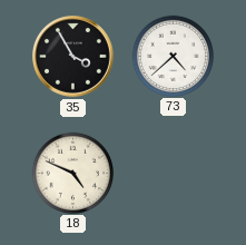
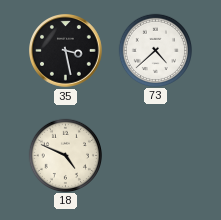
35: 3:55 -> 3:28
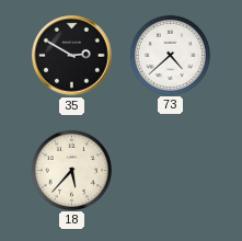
35: 3:28 -> 2:50
18: 4:49 -> 5:37
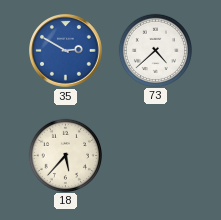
35 dial: black -> blue
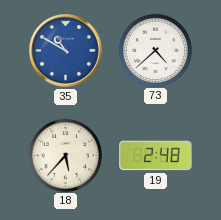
35: 2:50 -> 10:50
19: none -> 2:48
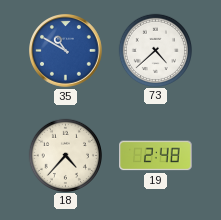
18: 5:37 -> 4:37
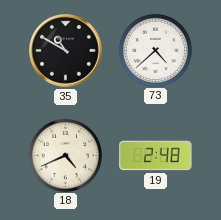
35 dial: blue -> black
18: 4:37 -> 4:41
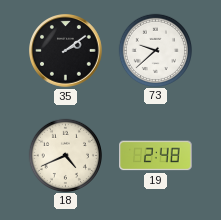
35: 10:50 -> 2:09
73: 4:38 -> 9:38
